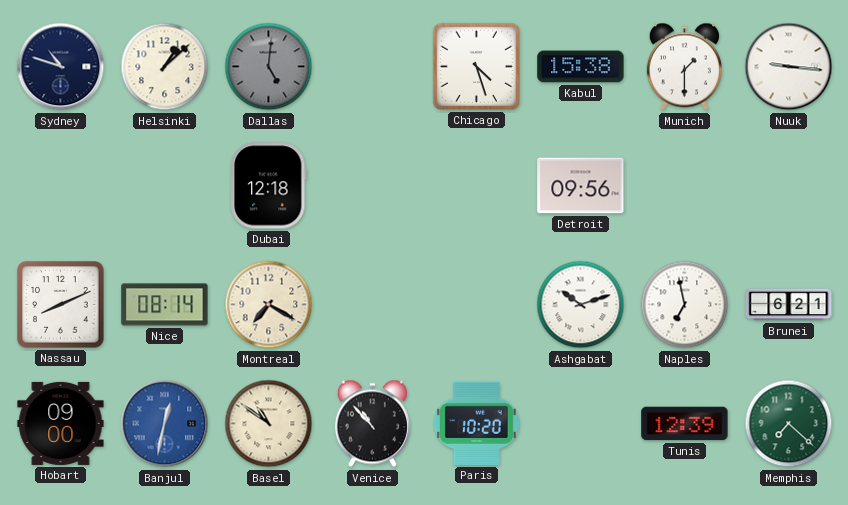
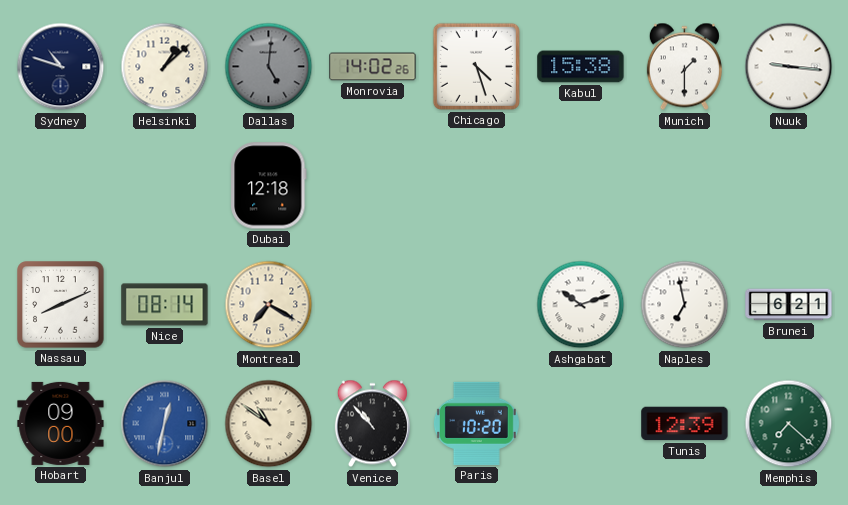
Monrovia: none -> 14:02
Detroit: 09:56 -> none
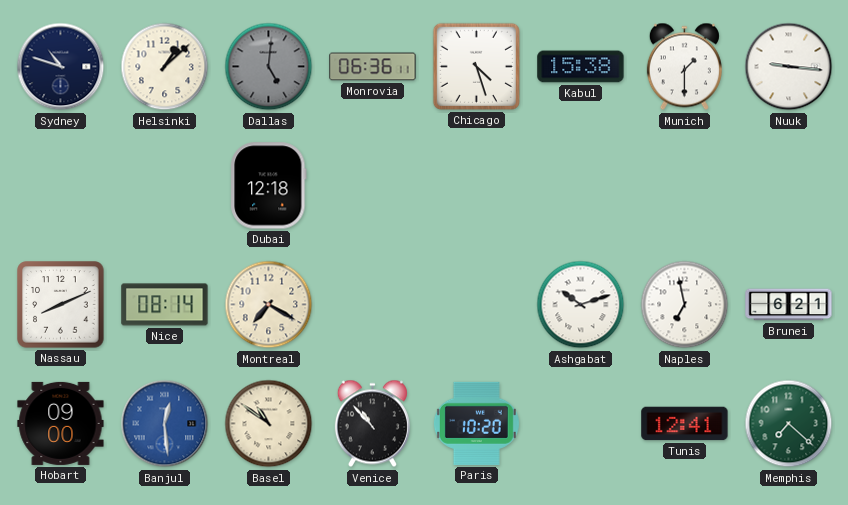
Monrovia: 14:02 -> 06:36
Banjul: 12:32 -> 12:29
Tunis: 12:39 -> 12:41
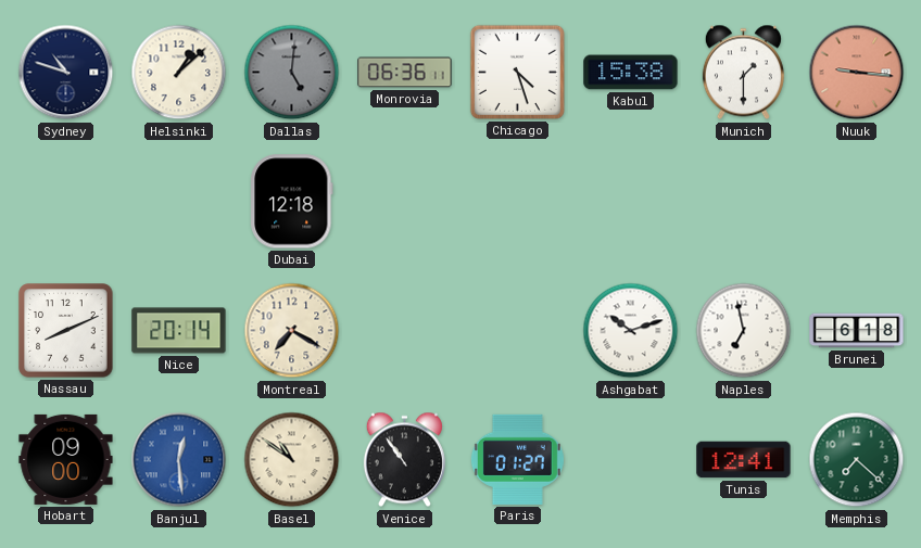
Nuuk dial: white -> salmon
Nice: 08:14 -> 20:14
Brunei: 6:21 -> 6:18
Venice: 10:53 -> 10:54
Paris: 10:20 -> 01:27
